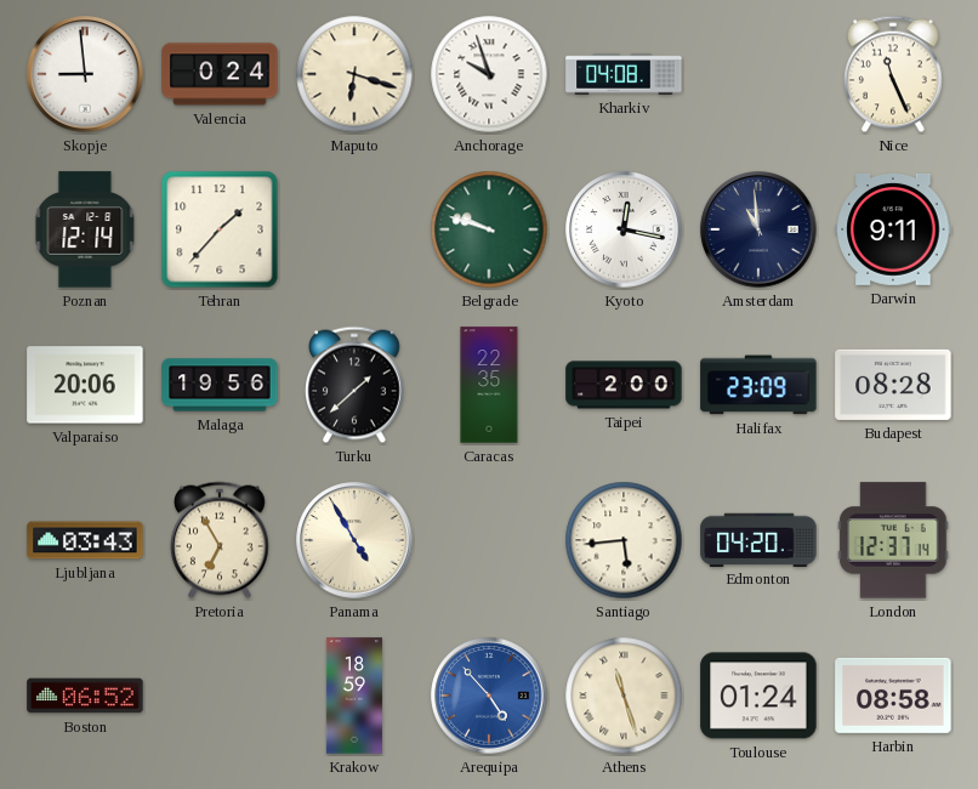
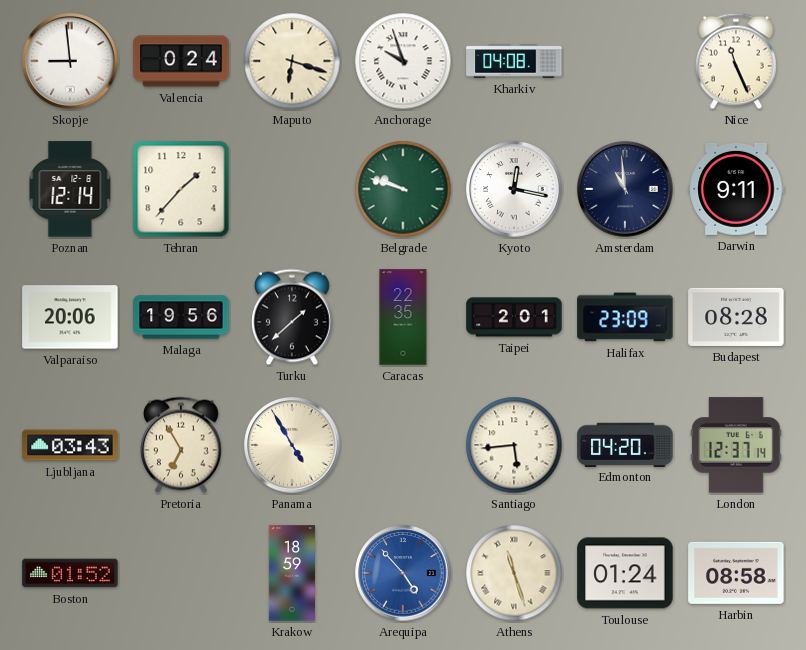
Taipei: 2:00 -> 2:01
Boston: 06:52 -> 01:52
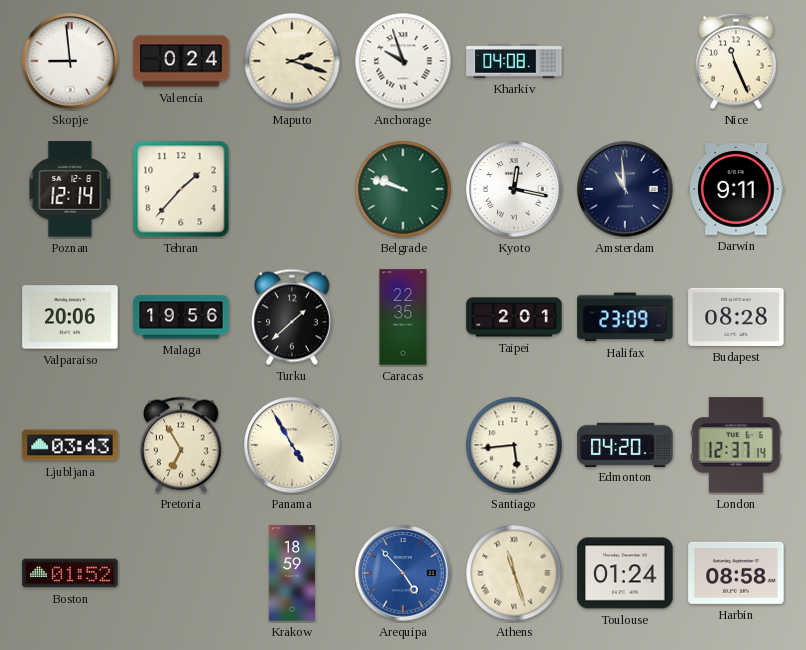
Maputo: 6:18 -> 2:18
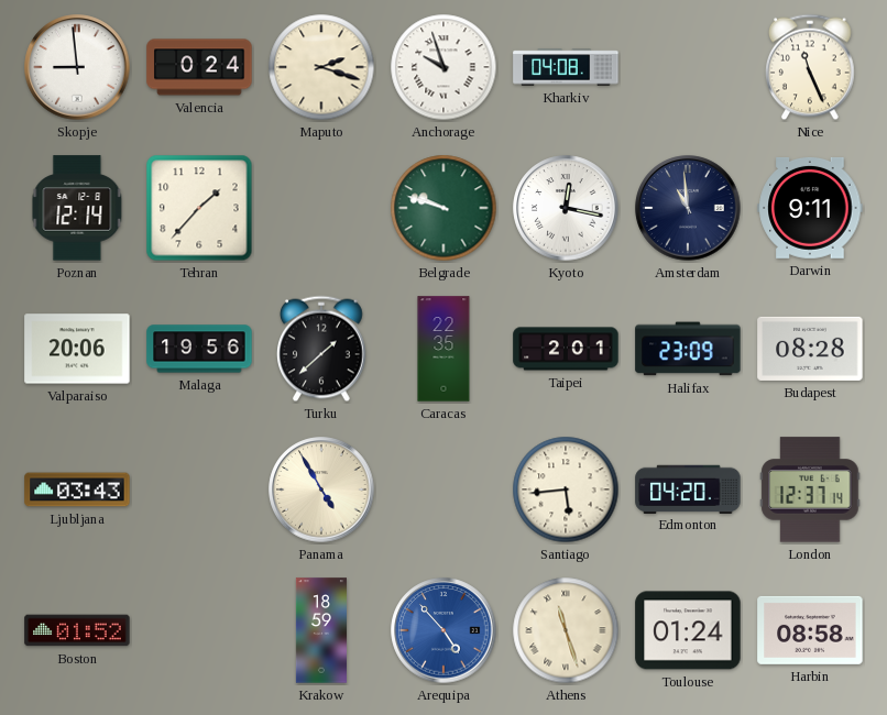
Pretoria: 6:55 -> none
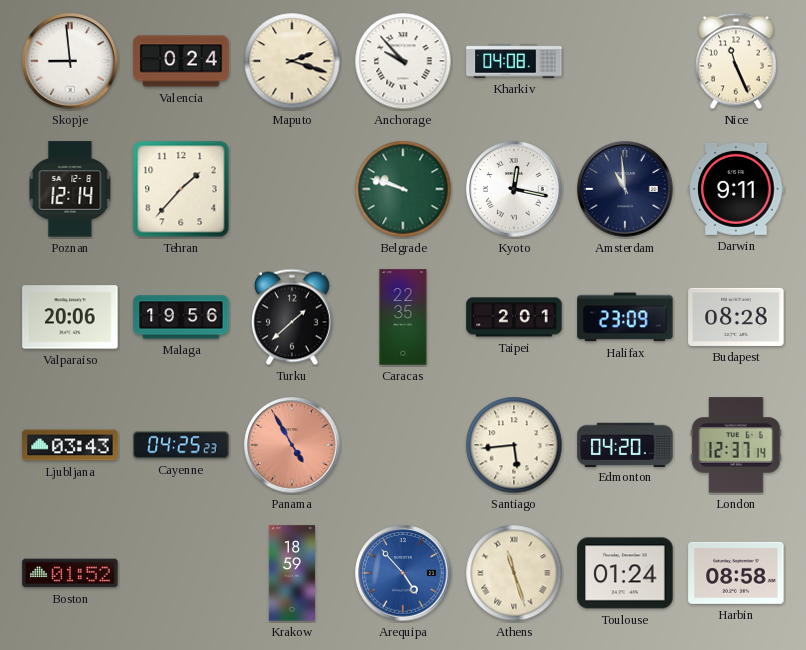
Anchorage: 9:57 -> 9:53
Cayenne: none -> 04:25
Panama dial: cream -> salmon
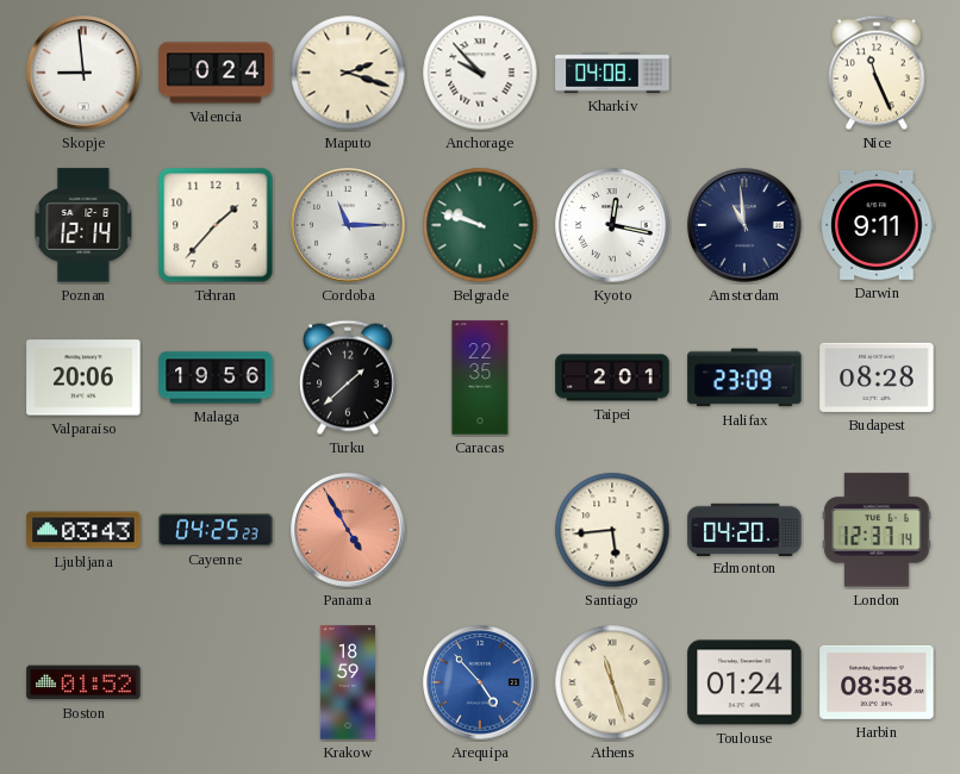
Cordoba: none -> 11:15
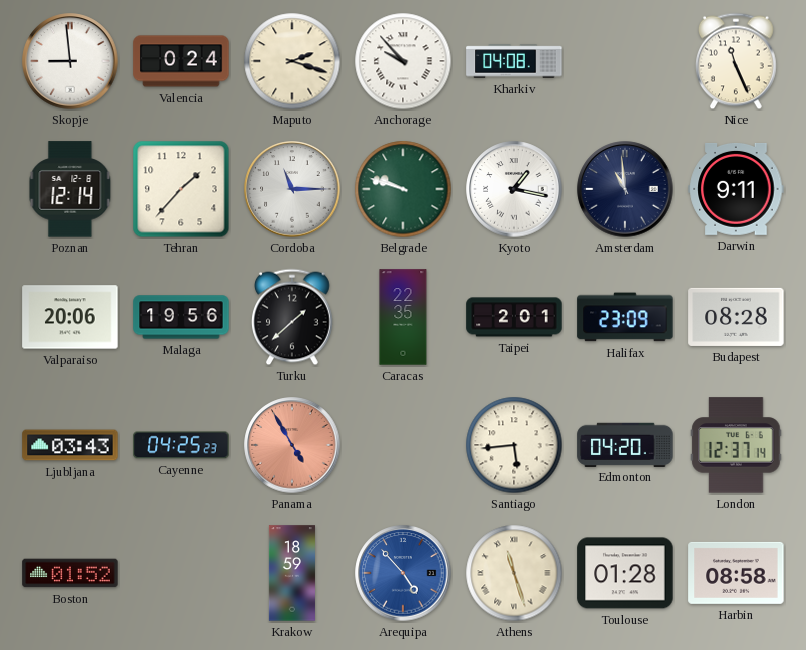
Kyoto: 12:17 -> 1:17
Toulouse: 01:24 -> 01:28
